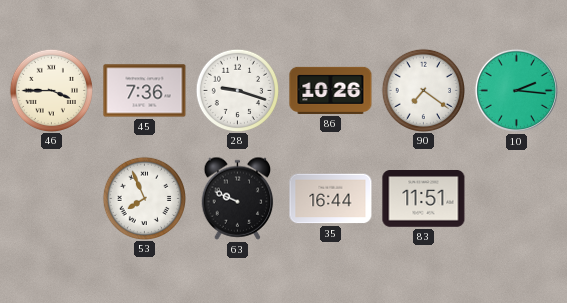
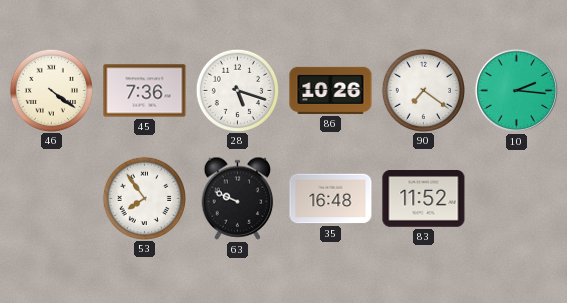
46: 3:45 -> 4:21
28: 9:18 -> 5:18
53: 7:56 -> 7:54
35: 16:44 -> 16:48
83: 11:51 -> 11:52
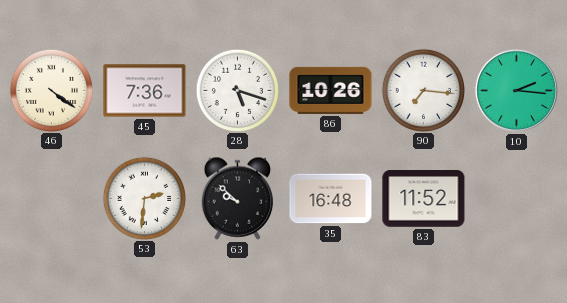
90: 7:21 -> 7:16
53: 7:54 -> 2:31
63: 9:49 -> 9:52
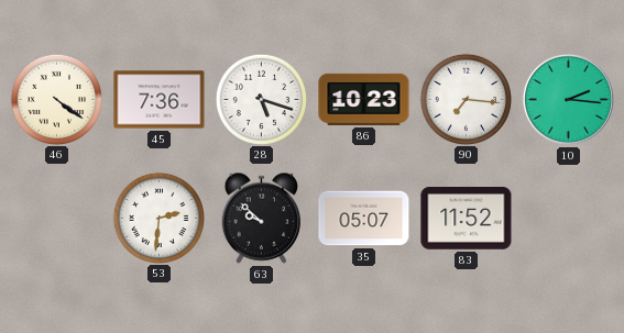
86: 10:26 -> 10:23
35: 16:48 -> 05:07
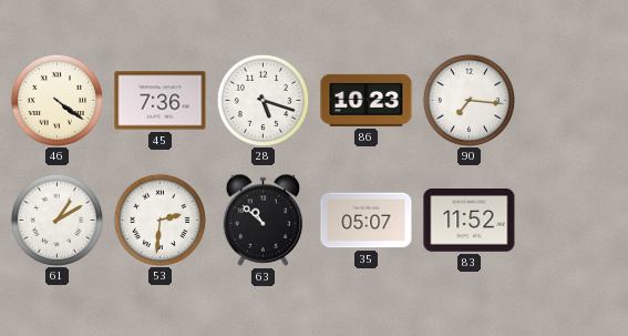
10: 2:16 -> none
61: none -> 1:10
63: 9:52 -> 10:52
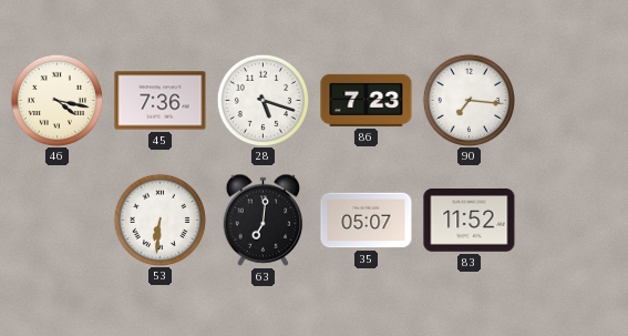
46: 4:21 -> 4:17
86: 10:23 -> 7:23
61: 1:10 -> none
53: 2:31 -> 6:31
63: 10:52 -> 7:01
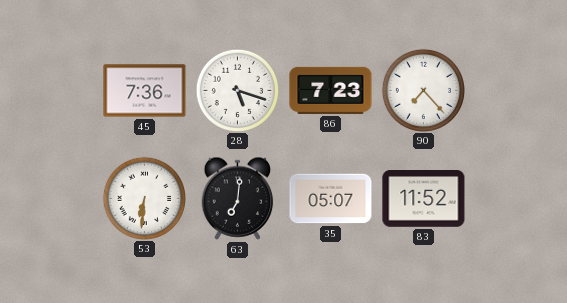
46: 4:17 -> none
90: 7:16 -> 7:23
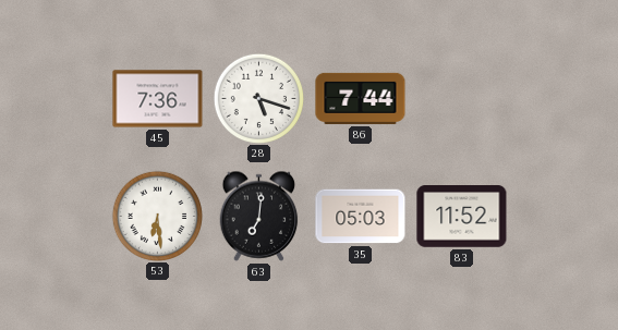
86: 7:23 -> 7:44
90: 7:23 -> none
53: 6:31 -> 6:29
35: 05:07 -> 05:03
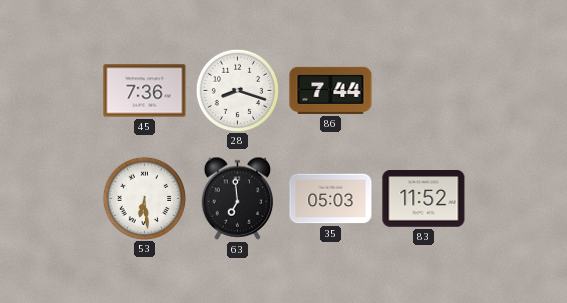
28: 5:18 -> 8:18
63: 7:01 -> 6:59
